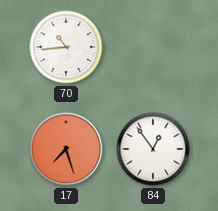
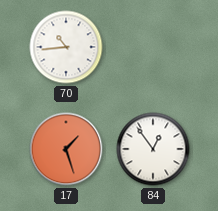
17: 7:27 -> 1:27
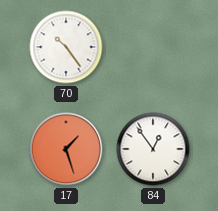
70: 10:44 -> 10:24
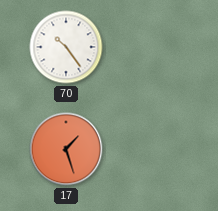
84: 12:54 -> none
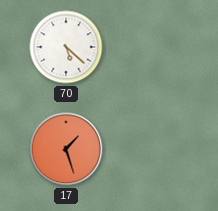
70: 10:24 -> 5:22
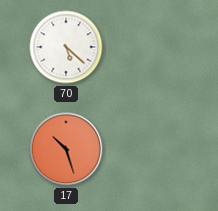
17: 1:27 -> 10:27
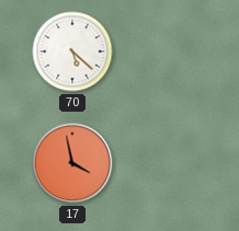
17: 10:27 -> 3:58
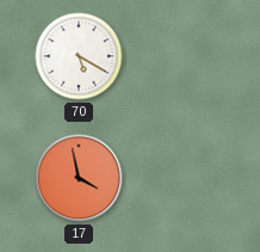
70: 5:22 -> 5:20
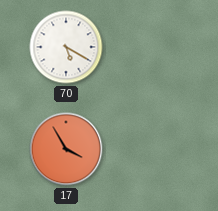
17: 3:58 -> 3:55
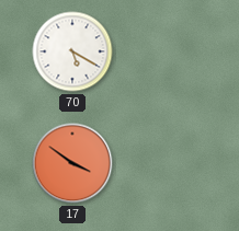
17: 3:55 -> 3:51
